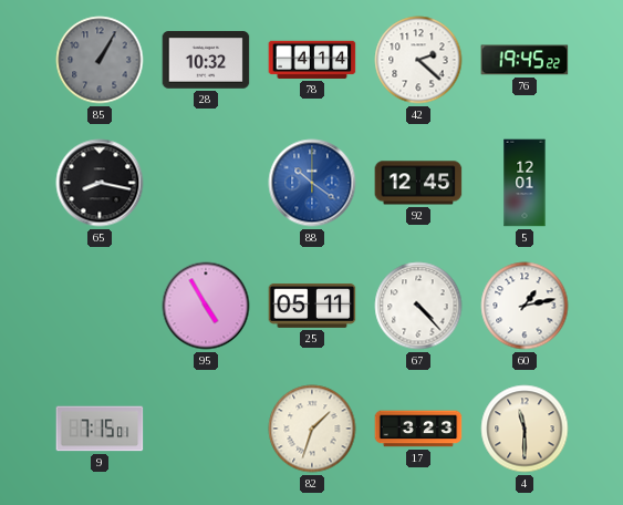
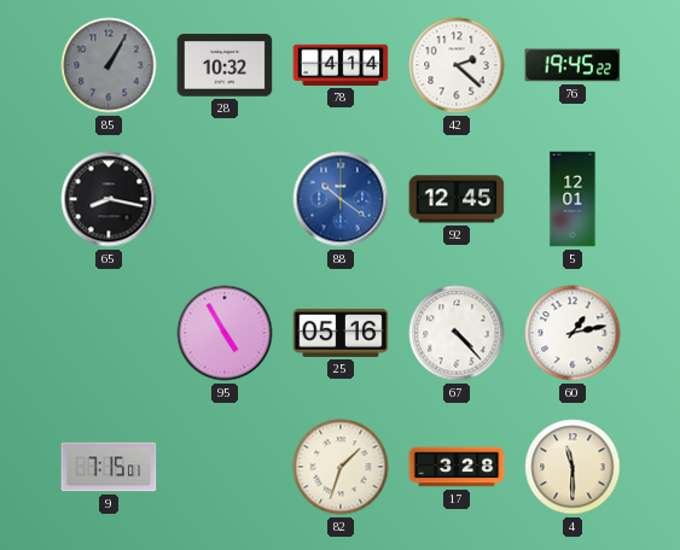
25: 05:11 -> 05:16
17: 3:23 -> 3:28
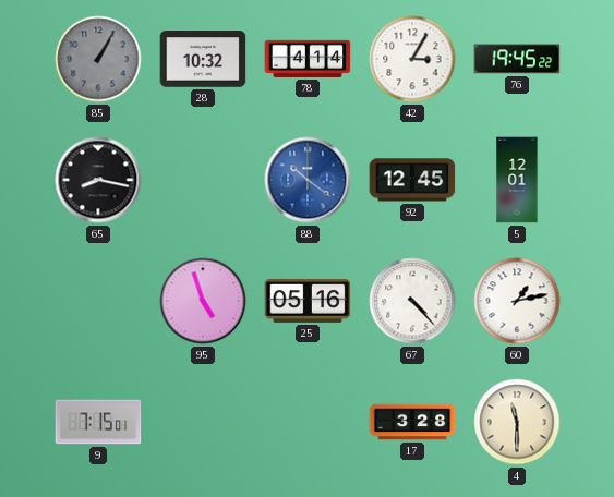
42: 2:22 -> 3:05
95: 4:55 -> 4:57
82: 1:33 -> none
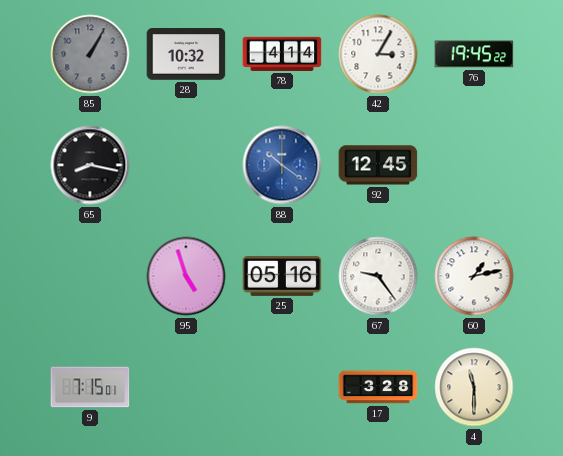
5: 12:01 -> none
67: 4:23 -> 9:24
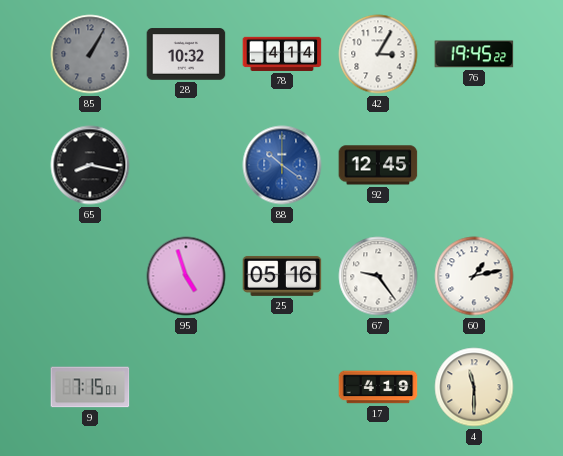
17: 3:28 -> 4:19
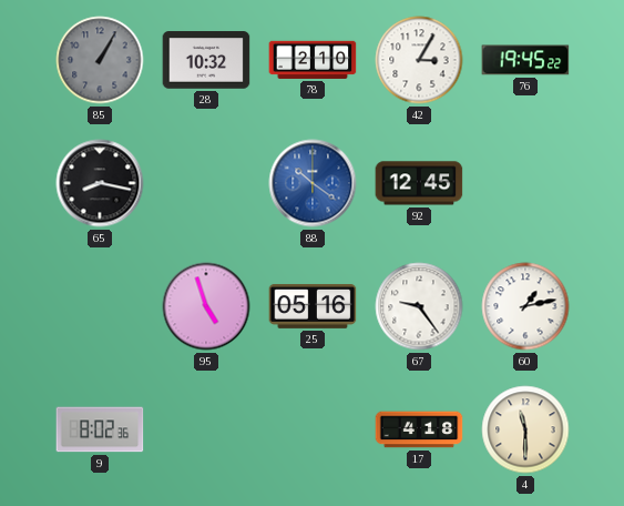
78: 4:14 -> 2:10
9: 7:15 -> 8:02
17: 4:19 -> 4:18
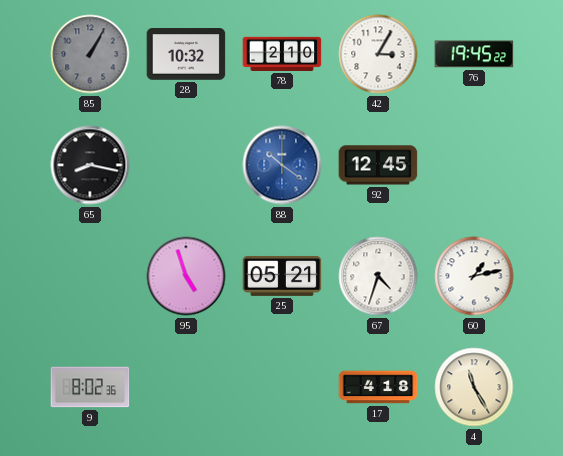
25: 05:16 -> 05:21
67: 9:24 -> 4:33
4: 11:30 -> 11:25
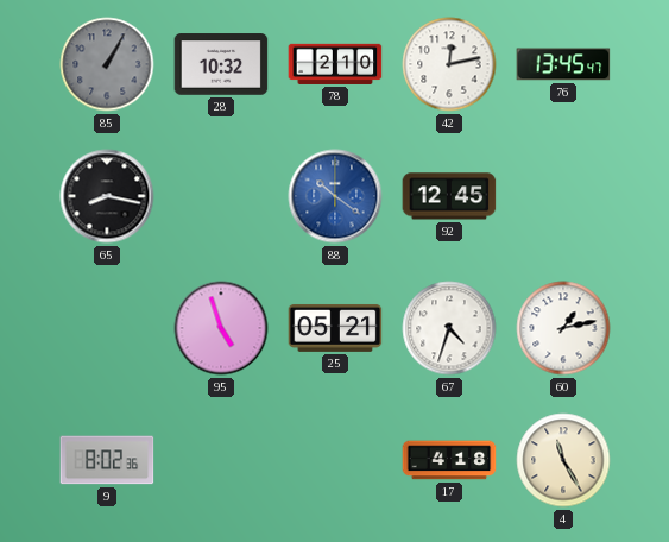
42: 3:05 -> 12:13
76: 19:45 -> 13:45
